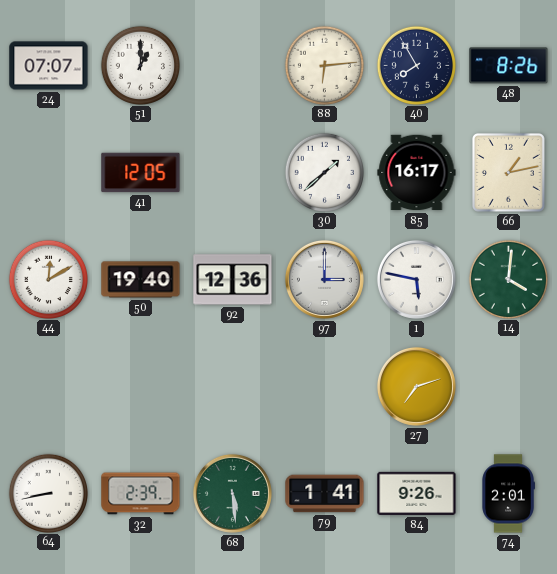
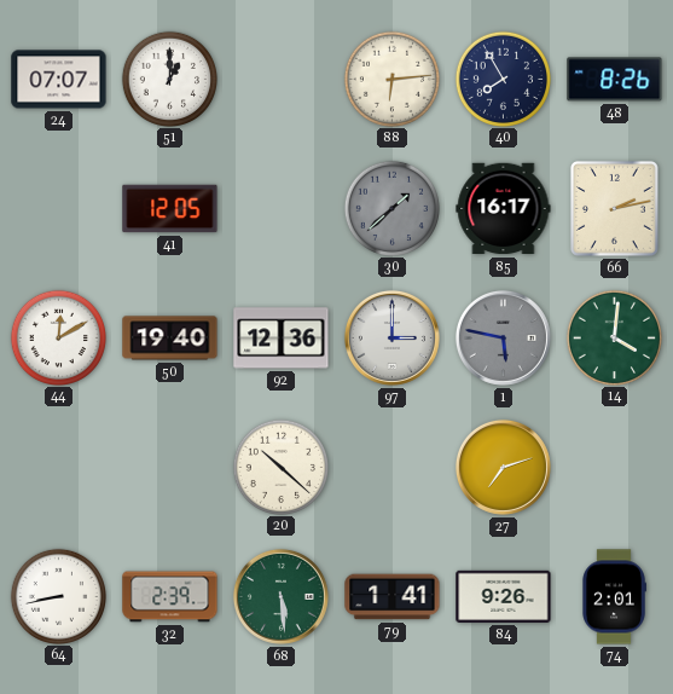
30 dial: white -> grey
66: 1:13 -> 2:13
1 dial: white -> grey
20: none -> 10:22
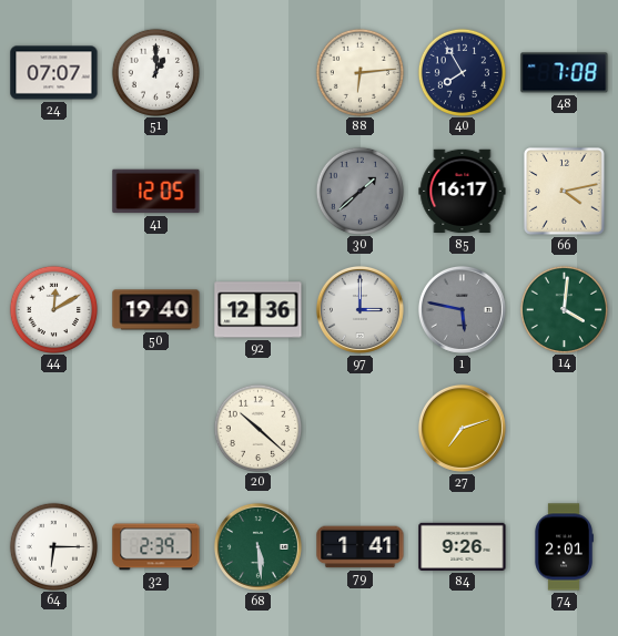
48: 8:26 -> 7:08
66: 2:13 -> 4:13
64: 8:43 -> 6:15
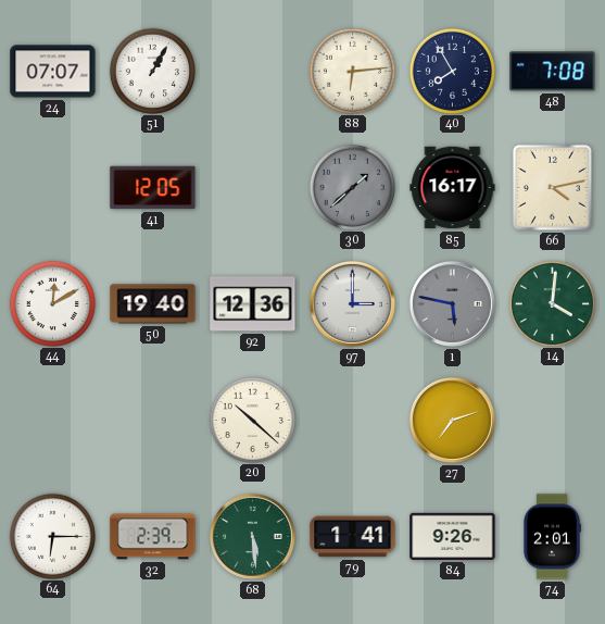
51: 1:00 -> 1:05
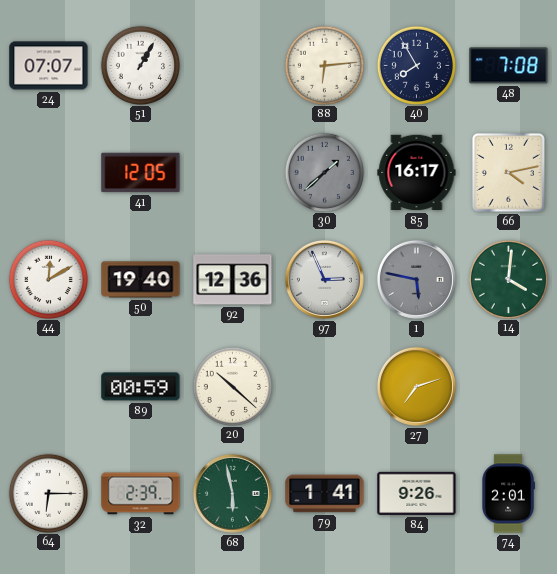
97: 3:00 -> 2:56
89: none -> 00:59
68: 5:29 -> 5:58
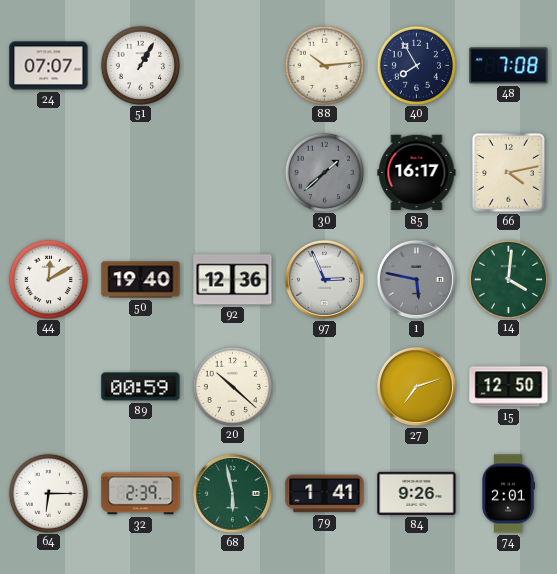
88: 6:14 -> 10:14
41: 12:05 -> none
15: none -> 12:50
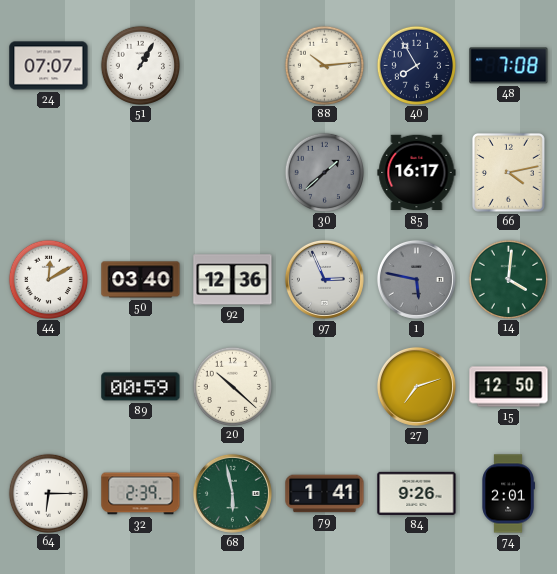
50: 19:40 -> 03:40
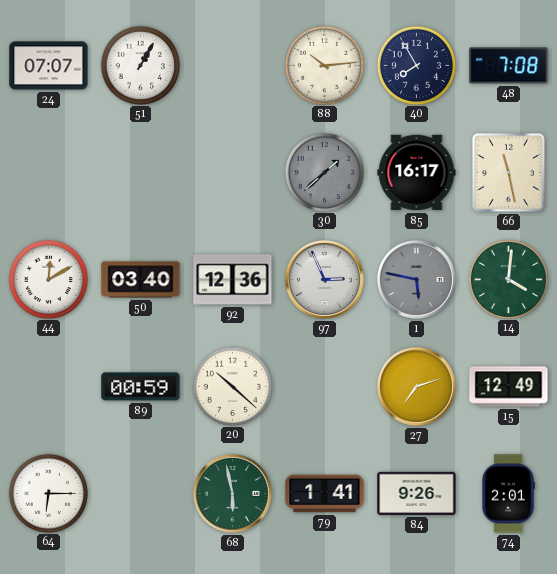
66: 4:13 -> 11:28
15: 12:50 -> 12:49
32: 2:39 -> none
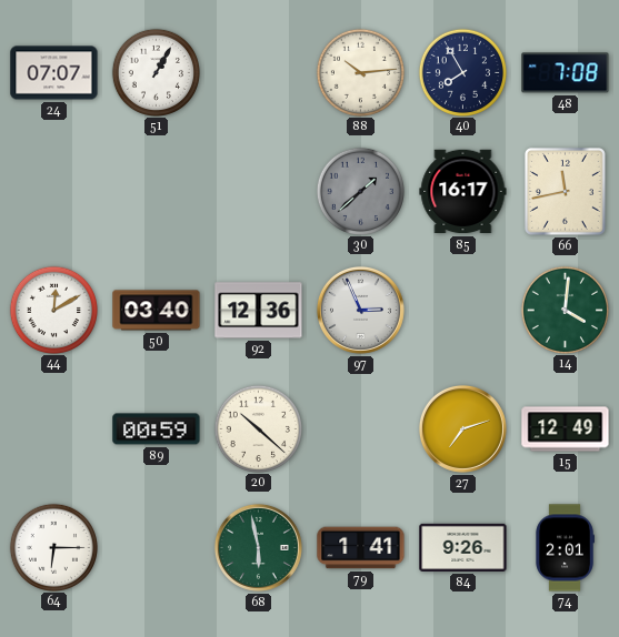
66: 11:28 -> 11:43
1: 5:47 -> none
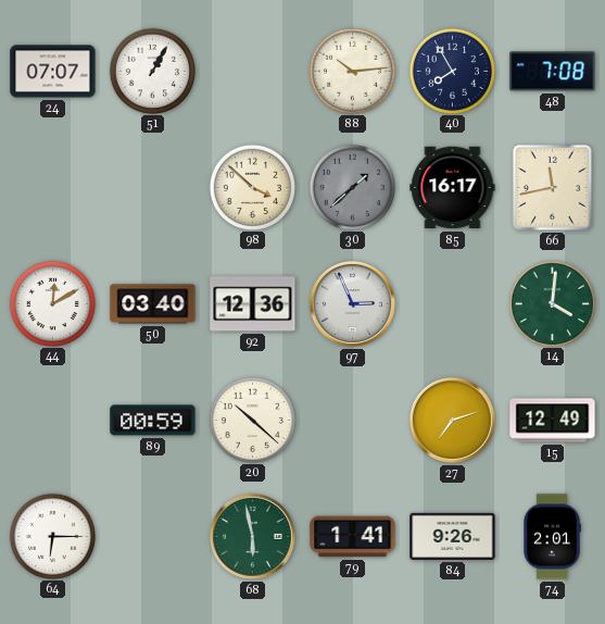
98: none -> 3:52
